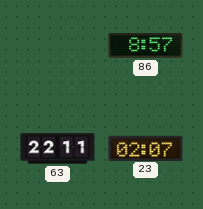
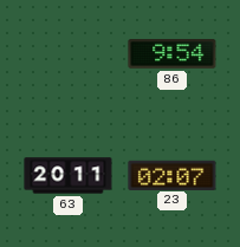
86: 8:57 -> 9:54
63: 22:11 -> 20:11
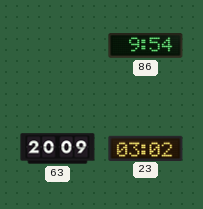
63: 20:11 -> 20:09
23: 02:07 -> 03:02
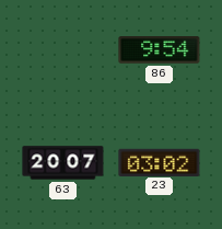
63: 20:09 -> 20:07
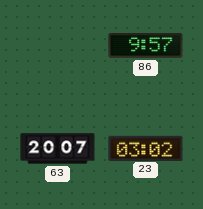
86: 9:54 -> 9:57
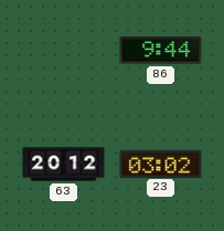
86: 9:57 -> 9:44
63: 20:07 -> 20:12
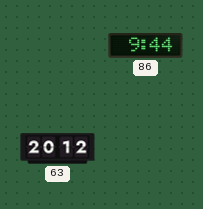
23: 03:02 -> none
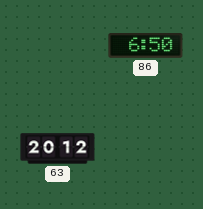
86: 9:44 -> 6:50
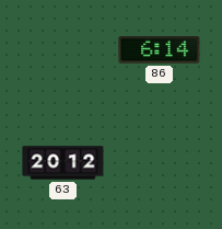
86: 6:50 -> 6:14
